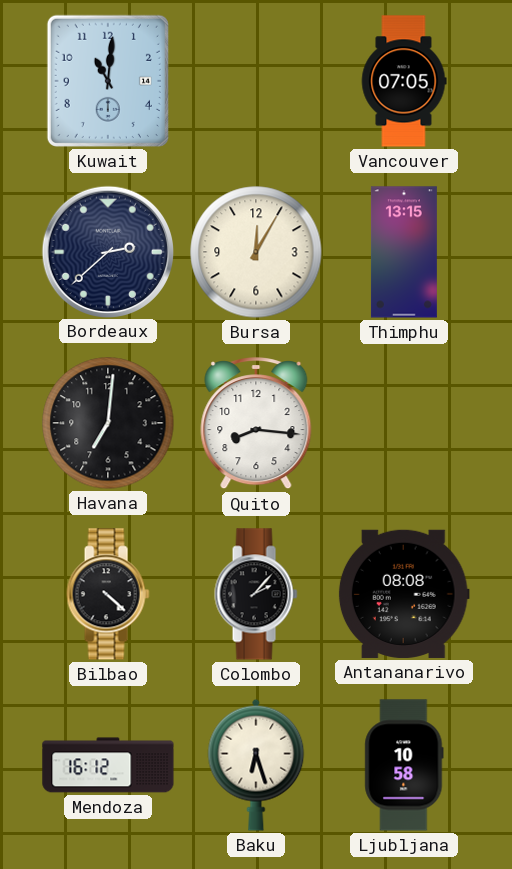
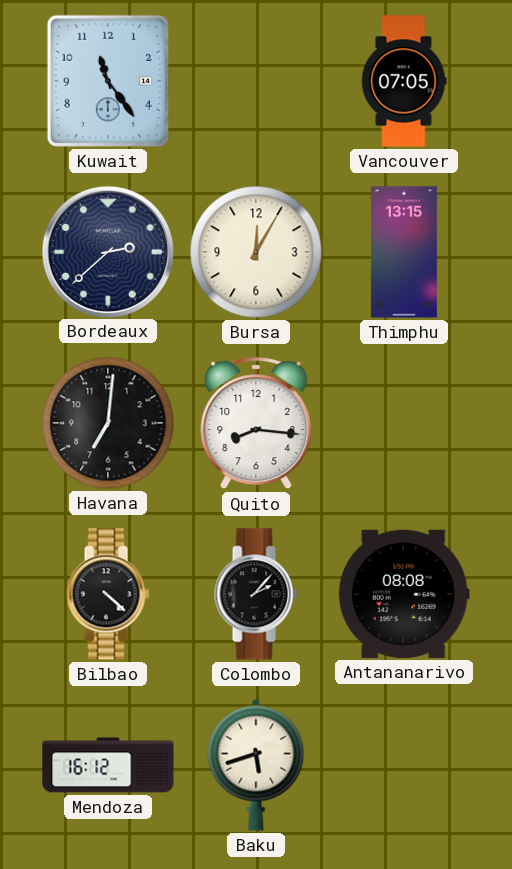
Kuwait: 11:01 -> 11:24
Baku: 6:27 -> 5:42
Ljubljana: 10:58 -> none
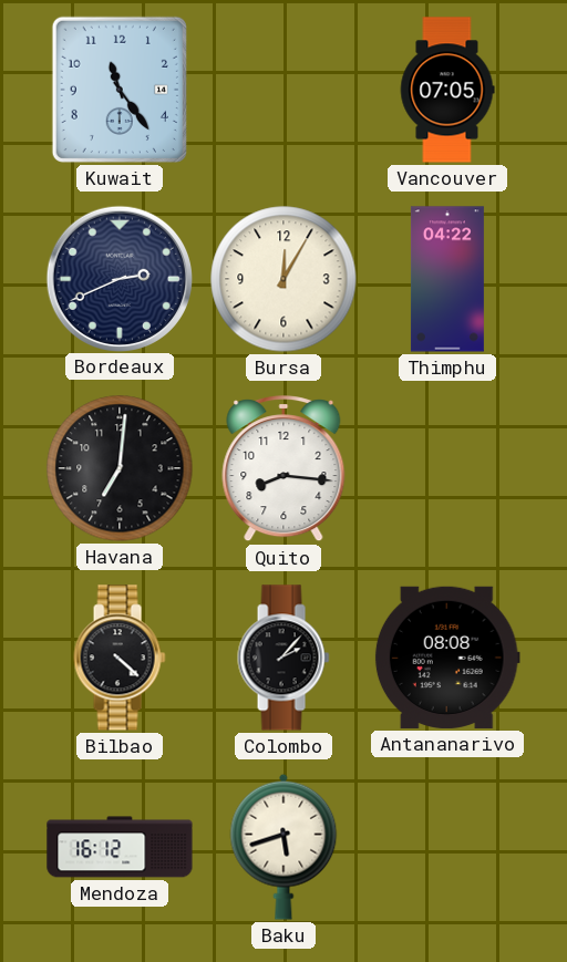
Bordeaux: 2:38 -> 2:41
Thimphu: 13:15 -> 04:22
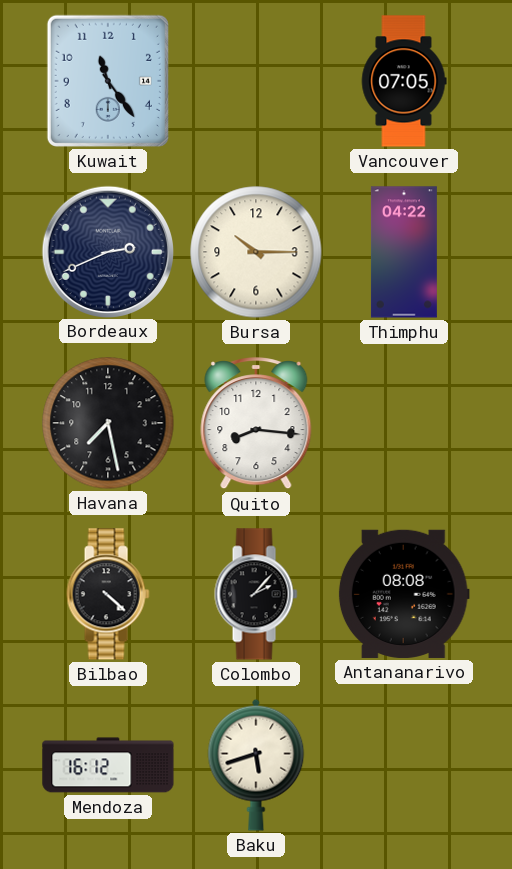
Bursa: 12:05 -> 10:15
Havana: 7:01 -> 7:28
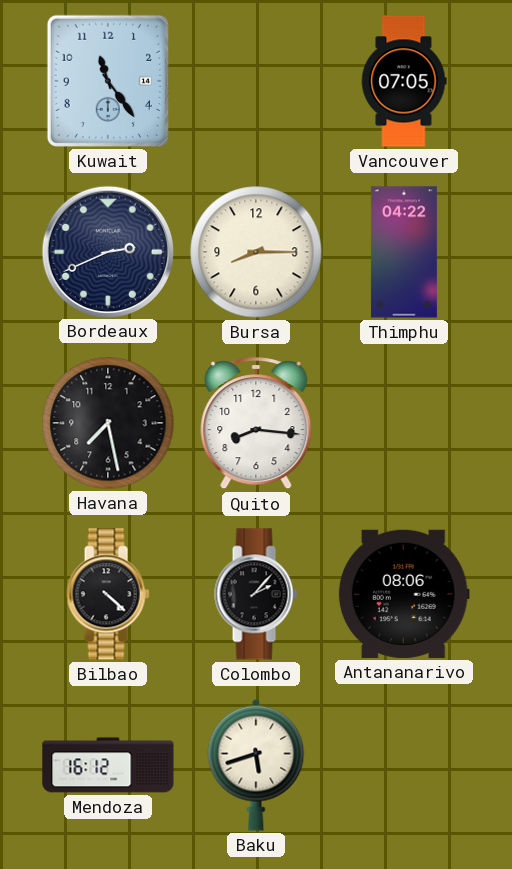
Bursa: 10:15 -> 8:15
Antananarivo: 08:08 -> 08:06
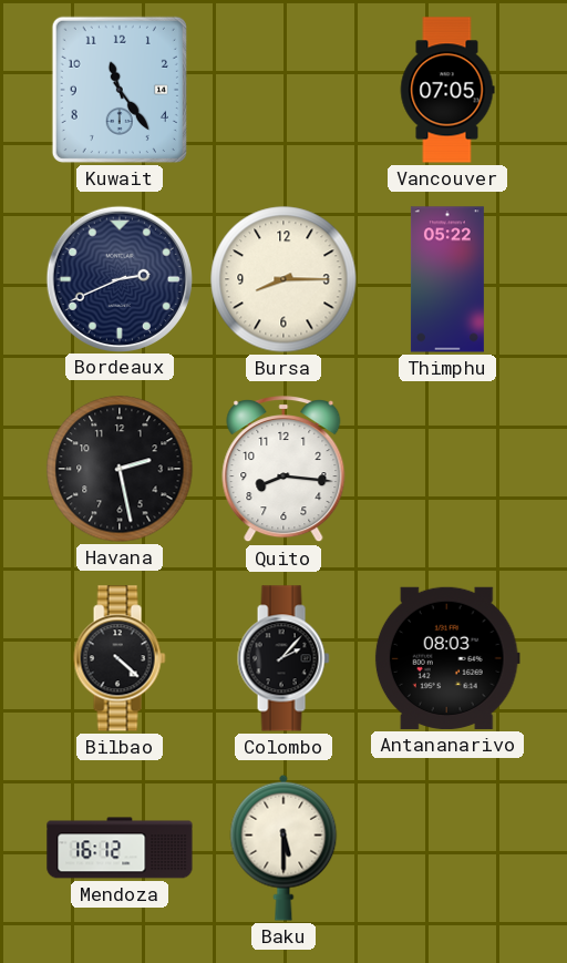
Thimphu: 04:22 -> 05:22
Havana: 7:28 -> 2:28
Antananarivo: 08:06 -> 08:03
Baku: 5:42 -> 5:30
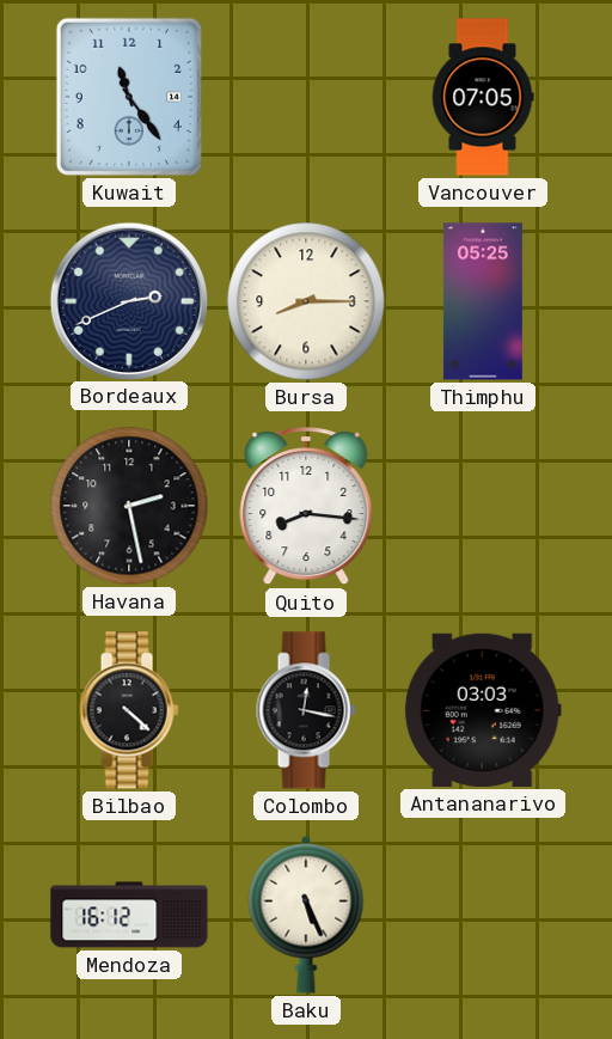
Thimphu: 05:22 -> 05:25
Colombo: 2:07 -> 12:17
Antananarivo: 08:03 -> 03:03
Baku: 5:30 -> 5:26
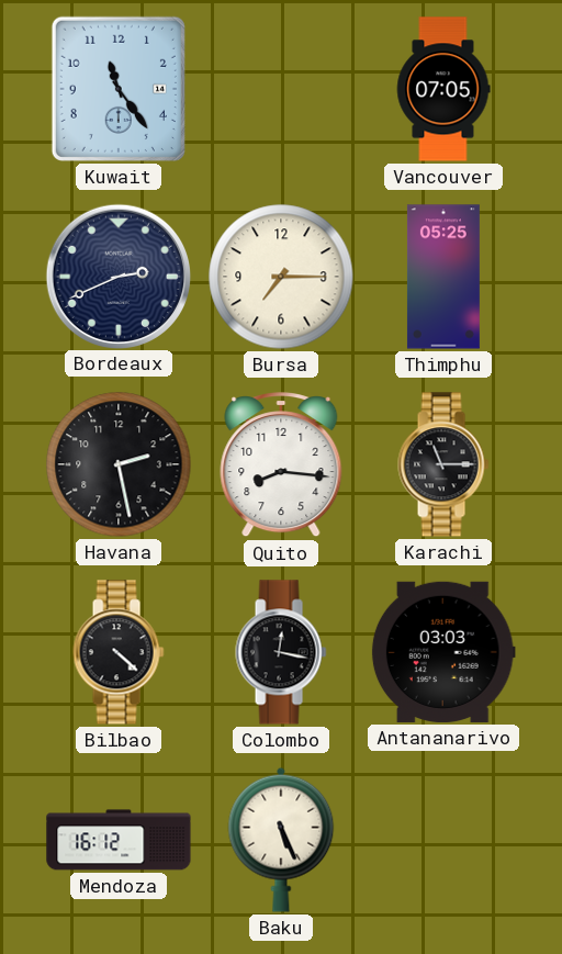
Bursa: 8:15 -> 7:15
Karachi: none -> 11:15
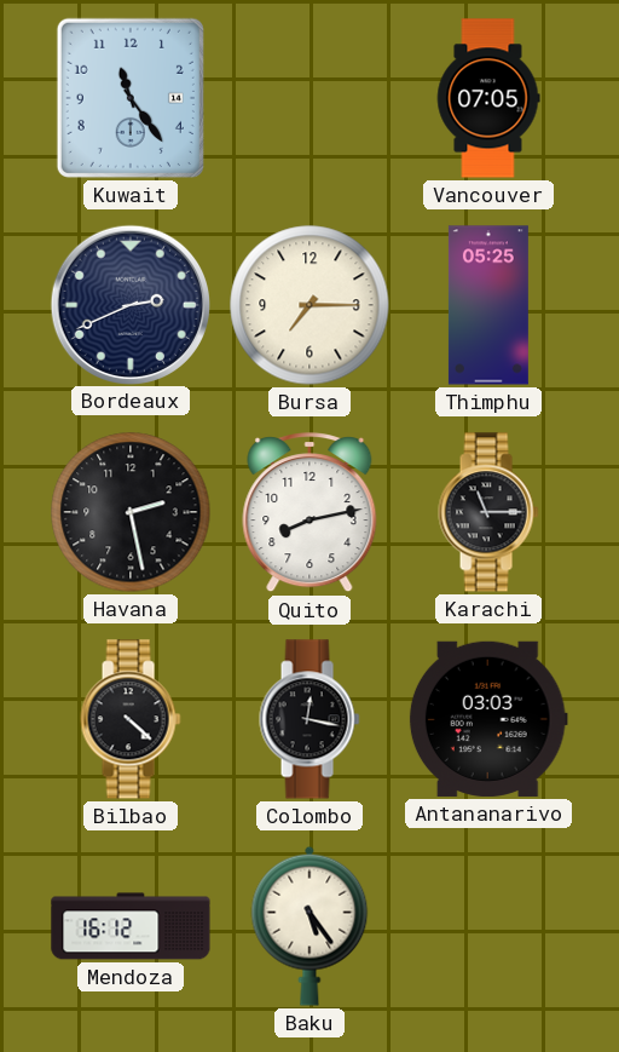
Quito: 8:16 -> 8:13
Baku: 5:26 -> 5:24
